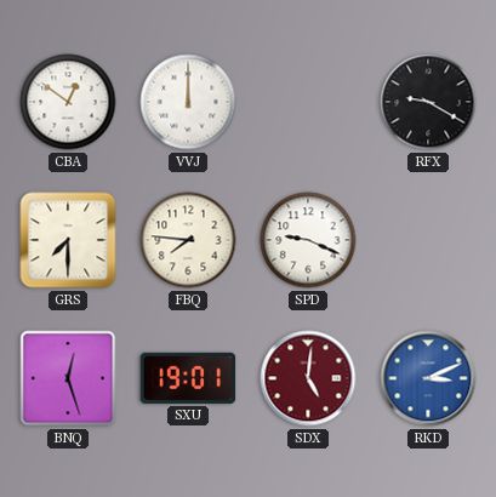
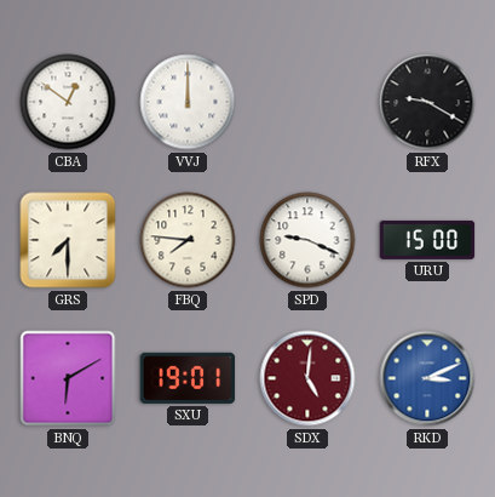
URU: none -> 15:00
BNQ: 12:27 -> 6:10
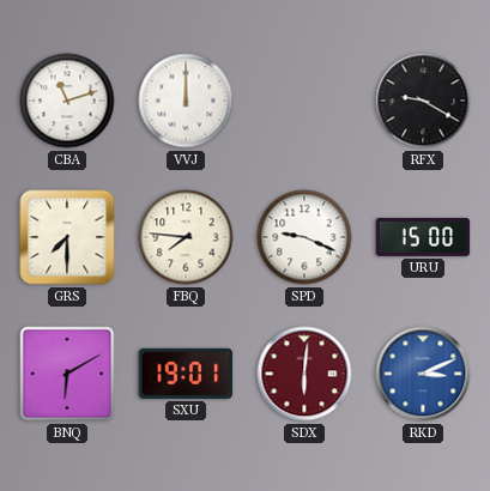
CBA: 12:51 -> 11:12
SDX: 5:01 -> 6:01
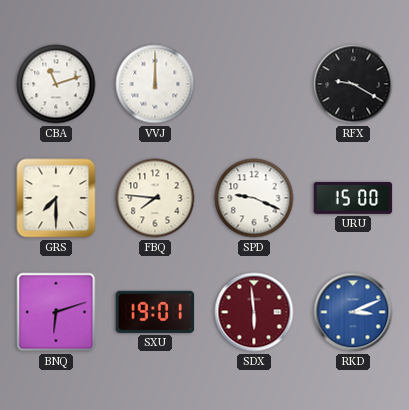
BNQ: 6:10 -> 6:12
SDX: 6:01 -> 5:59
